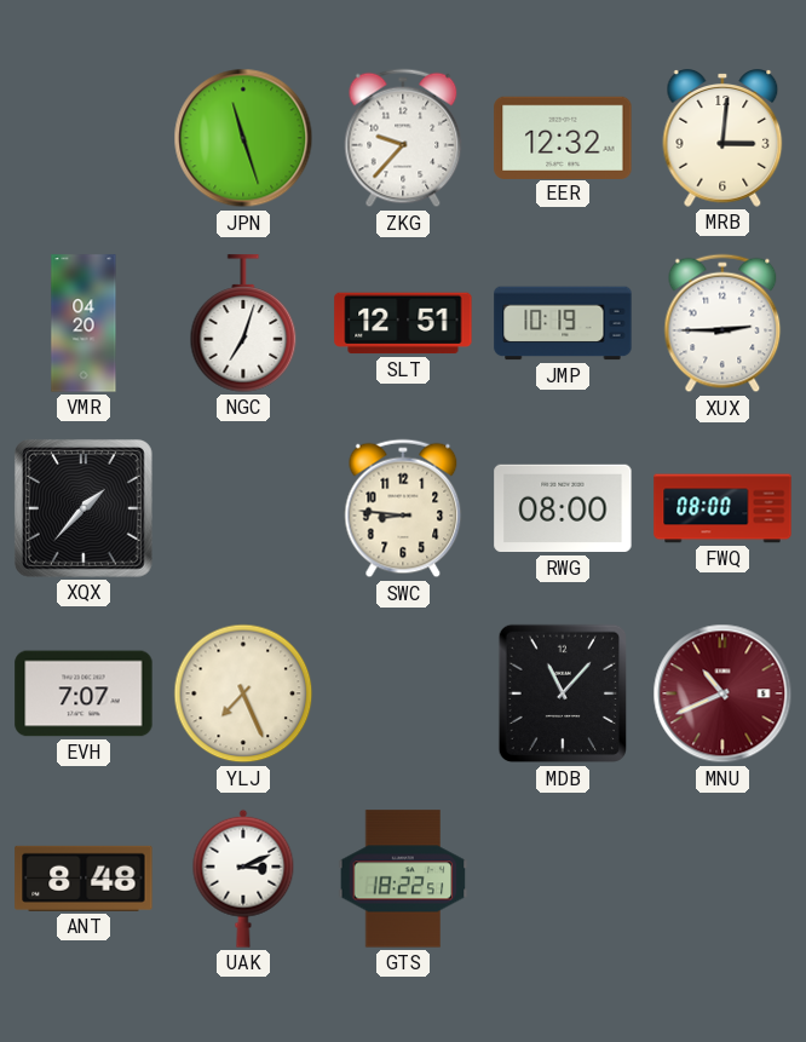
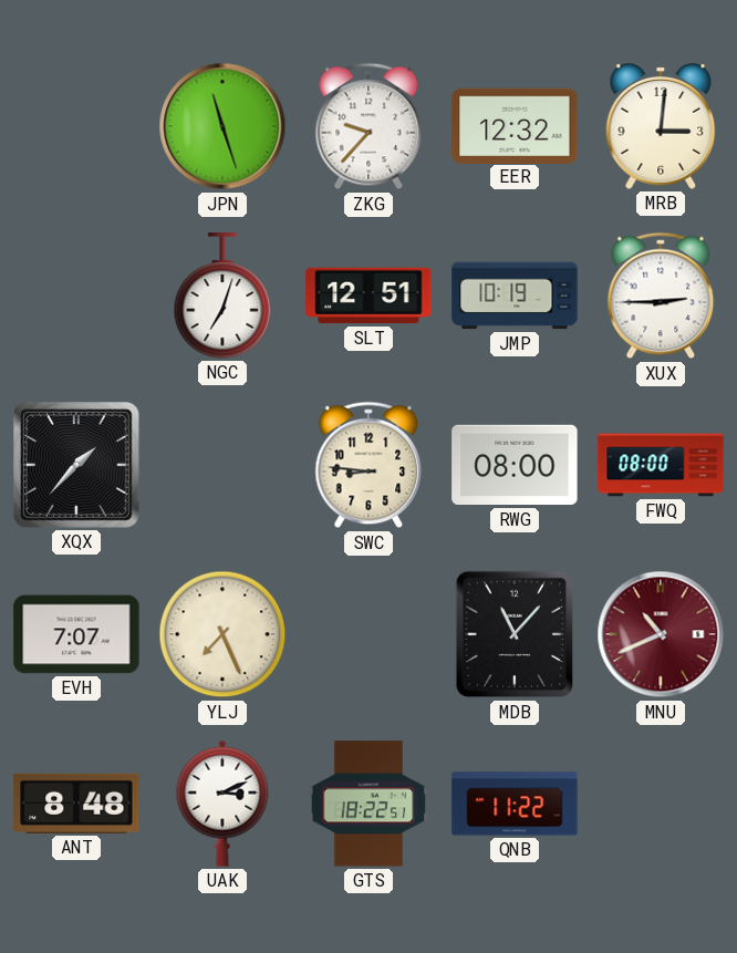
VMR: 04:20 -> none
QNB: none -> 11:22
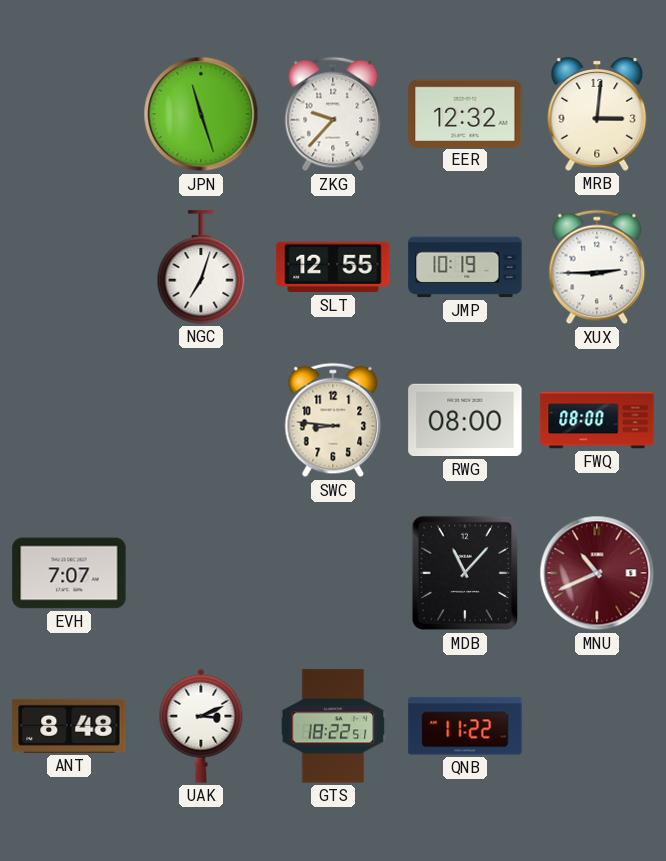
SLT: 12:51 -> 12:55
XQX: 1:37 -> none
YLJ: 7:26 -> none
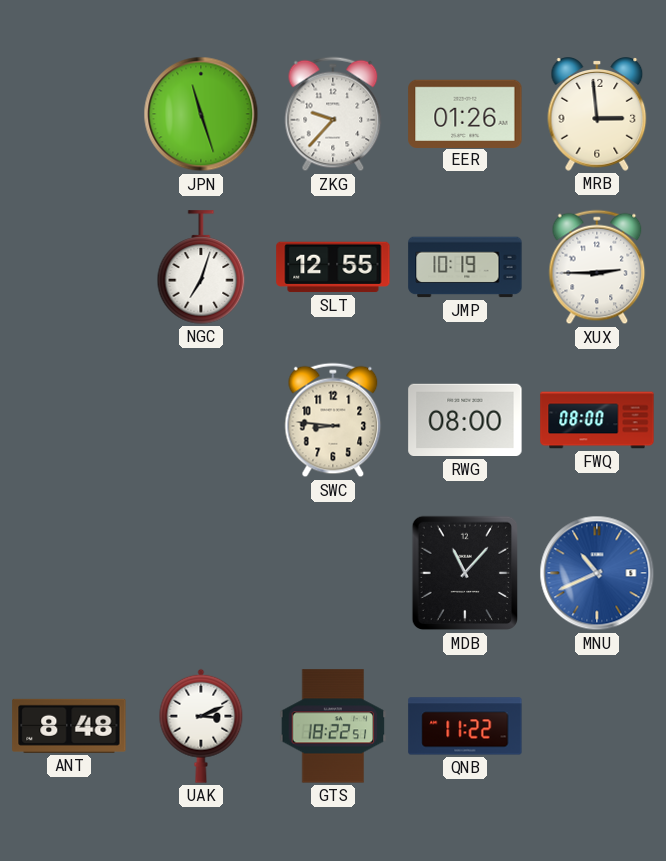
EER: 12:32 -> 01:26
MRB: 3:01 -> 2:59
EVH: 7:07 -> none
MNU dial: burgundy -> blue
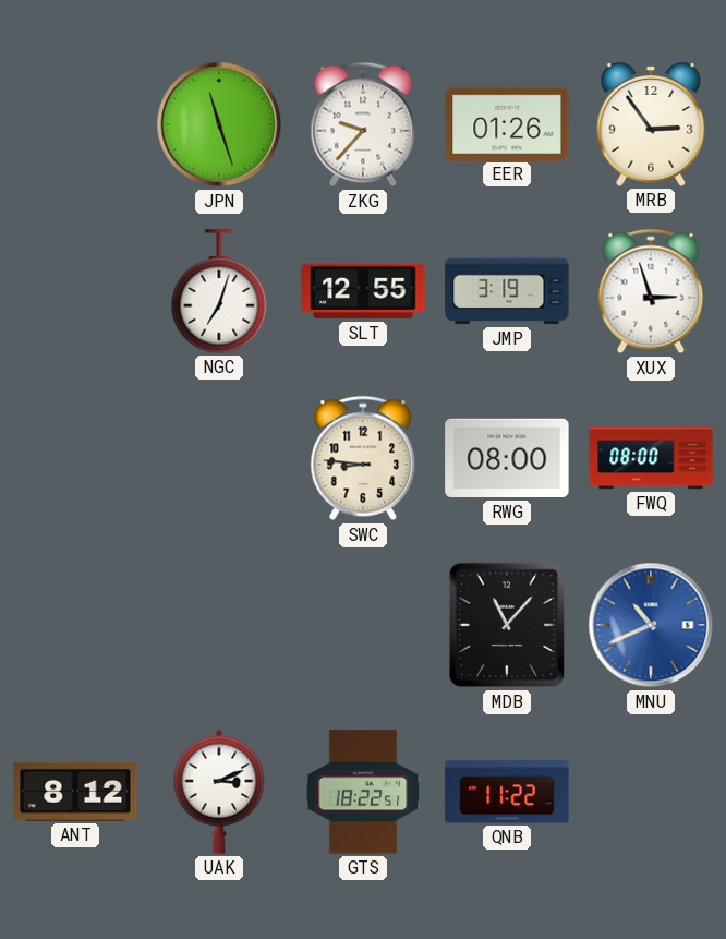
MRB: 2:59 -> 2:54
JMP: 10:19 -> 3:19
XUX: 2:45 -> 2:57
ANT: 8:48 -> 8:12
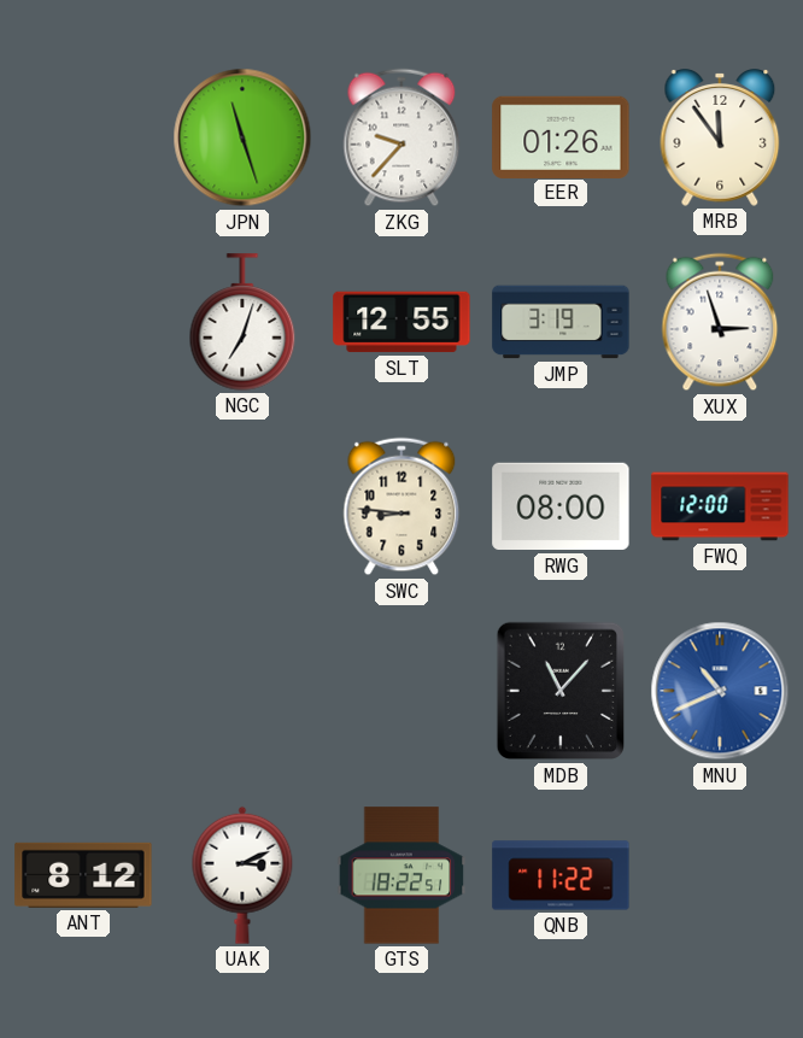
MRB: 2:54 -> 11:54
FWQ: 08:00 -> 12:00
